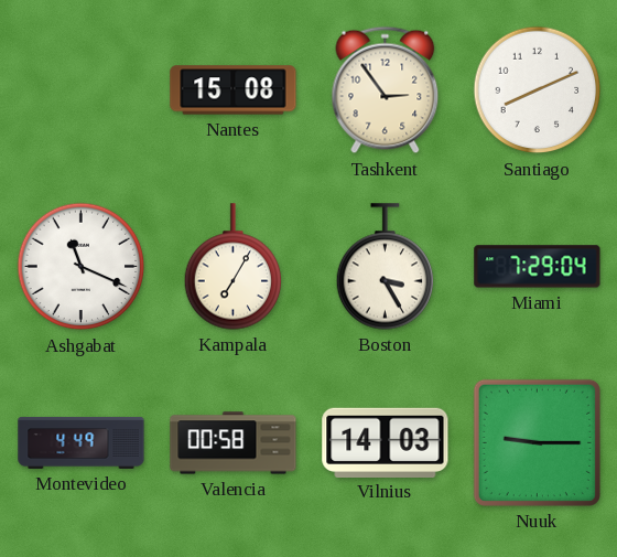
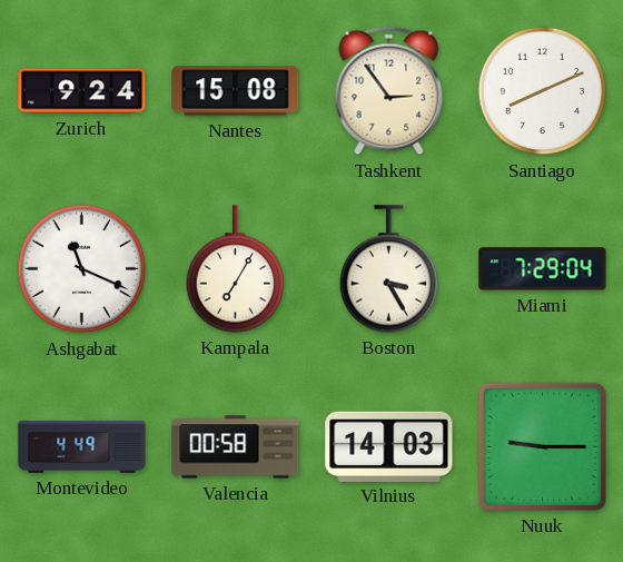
Zurich: none -> 9:24
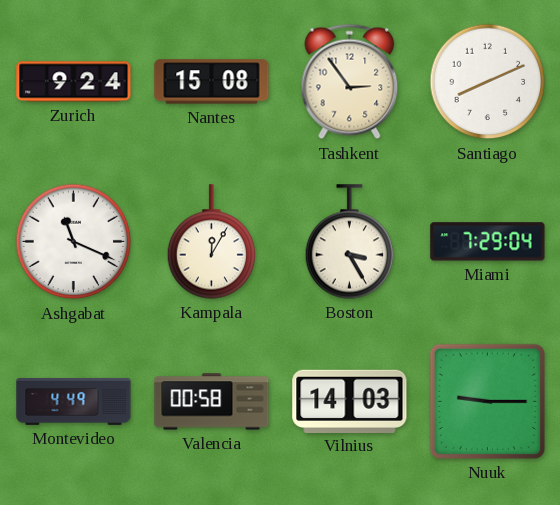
Kampala: 7:05 -> 12:05
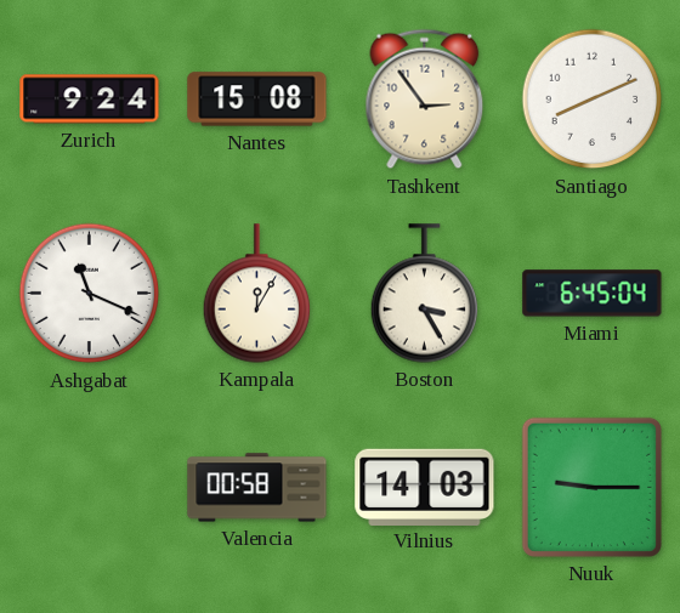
Miami: 7:29 -> 6:45
Montevideo: 4:49 -> none
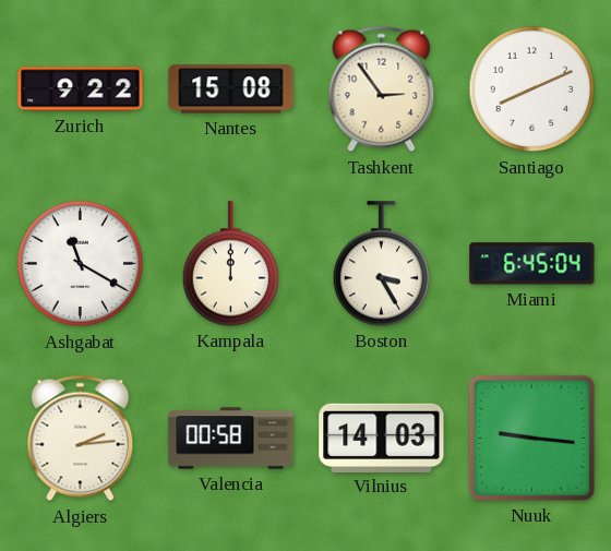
Zurich: 9:24 -> 9:22
Ashgabat: 11:19 -> 11:20
Kampala: 12:05 -> 12:00
Algiers: none -> 2:14
Nuuk: 9:15 -> 9:16
